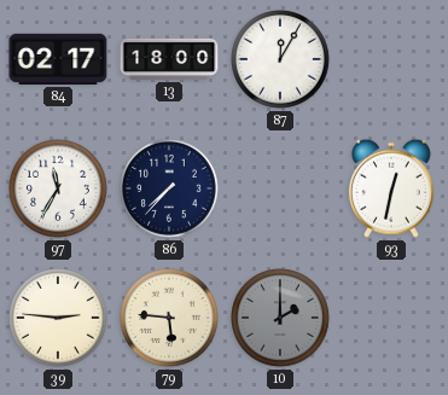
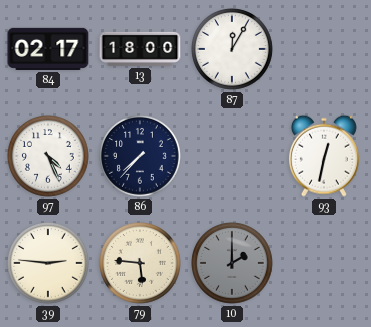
97: 11:35 -> 4:26
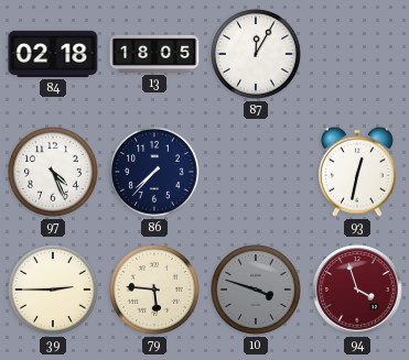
84: 02:17 -> 02:18
13: 18:00 -> 18:05
39: 2:46 -> 2:45
10: 2:00 -> 3:48
94: none -> 3:57
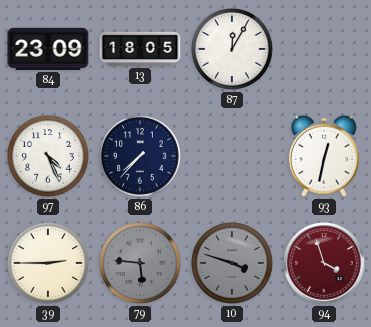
84: 02:18 -> 23:09
79 dial: cream -> grey
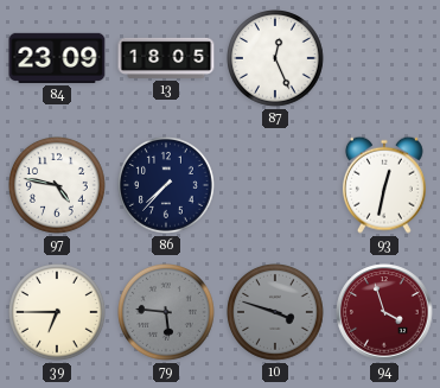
87: 12:05 -> 12:26
97: 4:26 -> 4:47
39: 2:45 -> 6:45
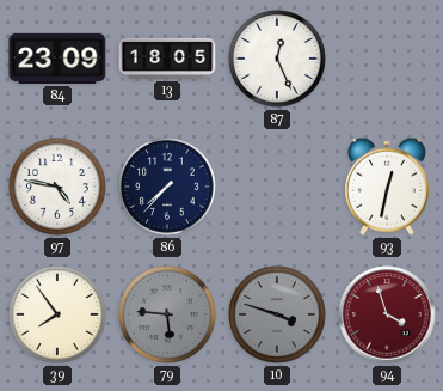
39: 6:45 -> 7:54
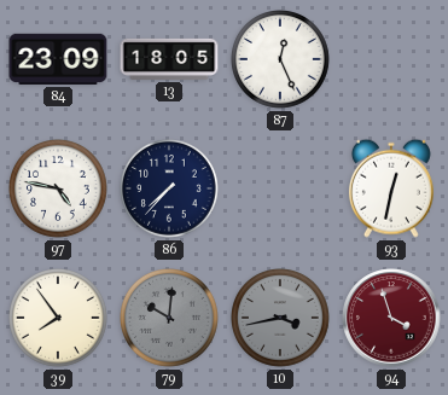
79: 5:46 -> 10:01
10: 3:48 -> 3:43
